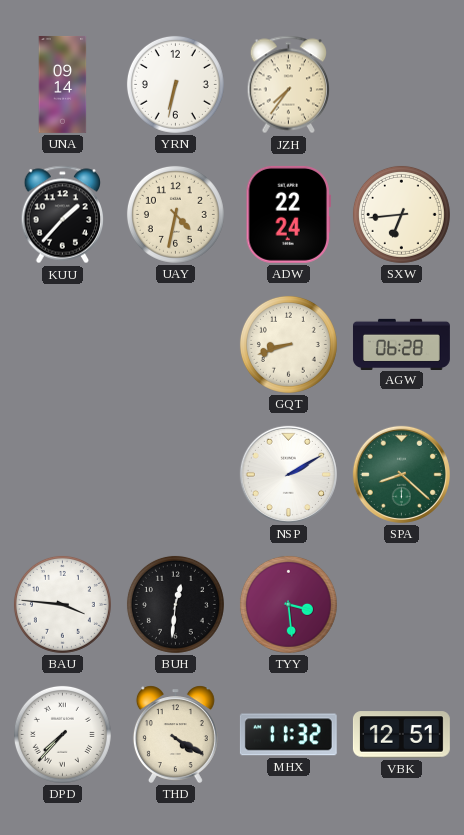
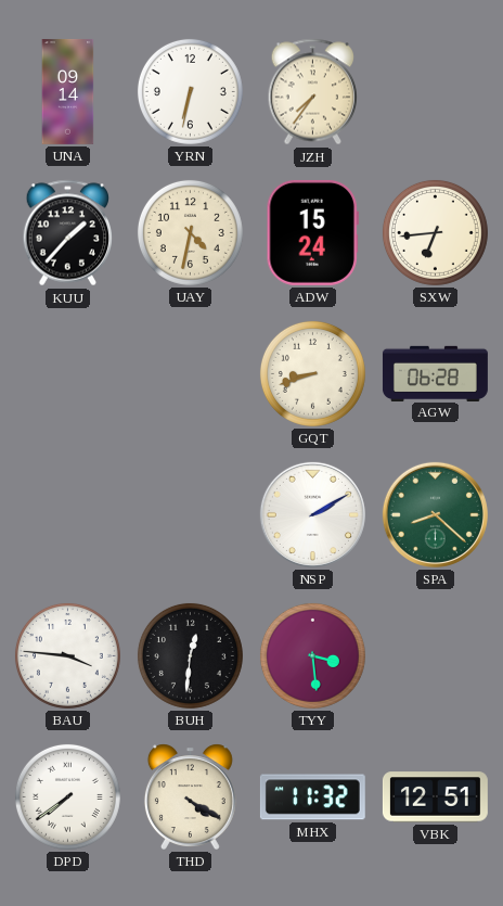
ADW: 22:24 -> 15:24
DPD: 7:37 -> 7:39
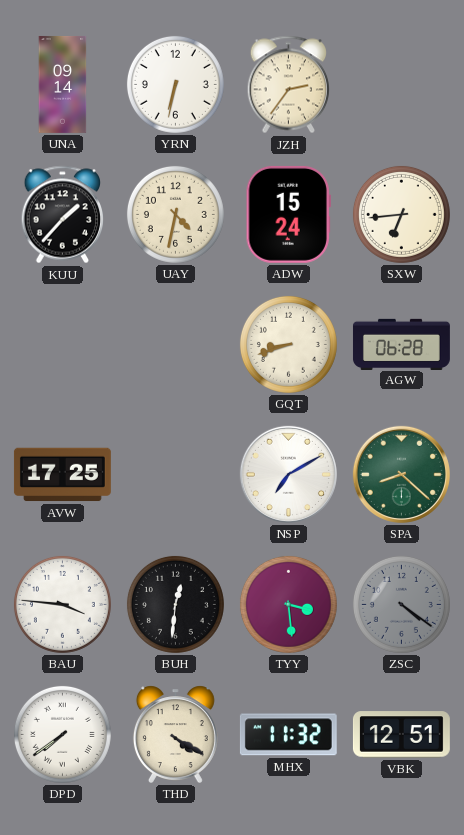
JZH: 7:36 -> 2:36
AVW: none -> 17:25
NSP: 2:10 -> 7:10
ZSC: none -> 4:21
